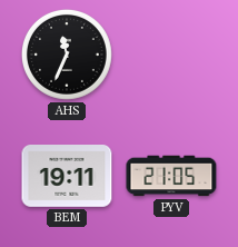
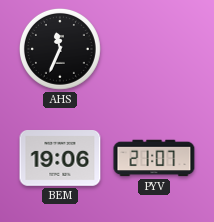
BEM: 19:11 -> 19:06
PYV: 21:05 -> 21:07
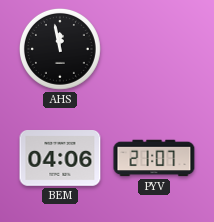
AHS: 11:34 -> 11:58
BEM: 19:06 -> 04:06
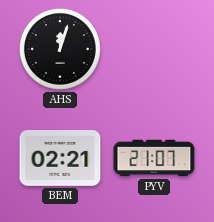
AHS: 11:58 -> 12:03
BEM: 04:06 -> 02:21
